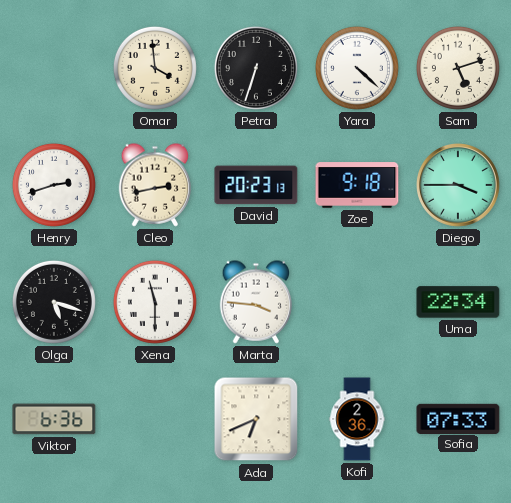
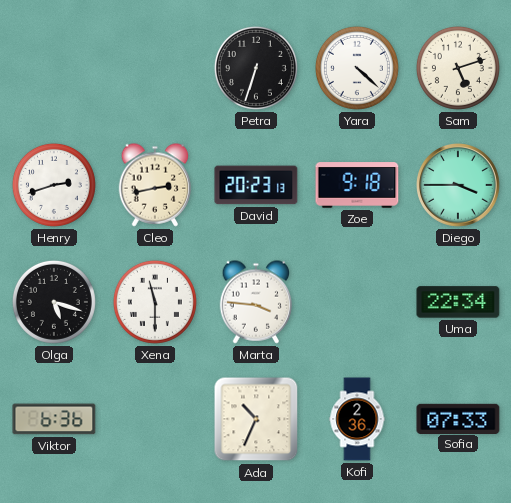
Omar: 3:59 -> none
Ada: 6:41 -> 10:34
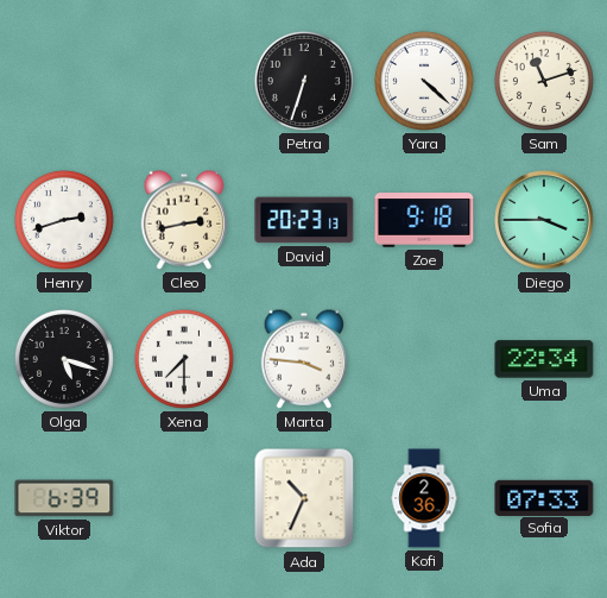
Sam: 5:12 -> 11:12
Xena: 11:30 -> 7:30
Viktor: 6:36 -> 6:39
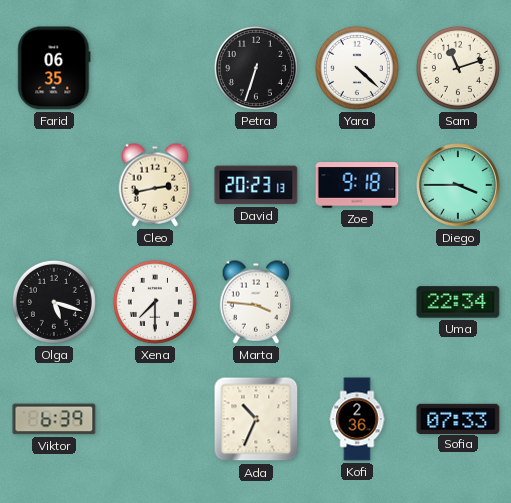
Farid: none -> 06:35
Henry: 2:42 -> none
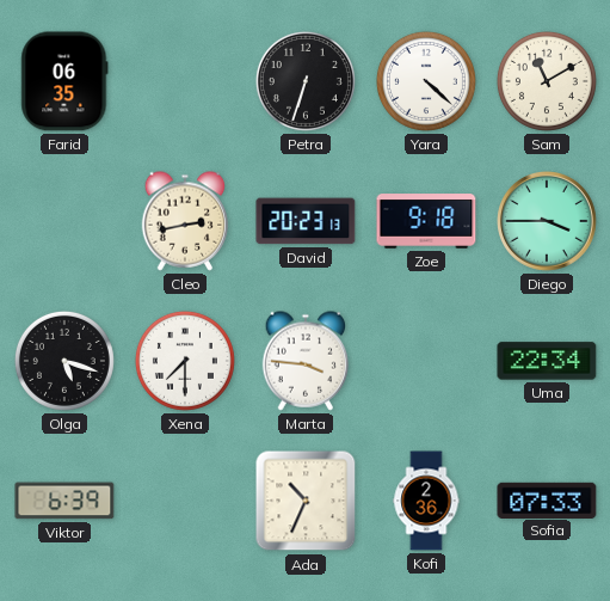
Sam: 11:12 -> 11:10
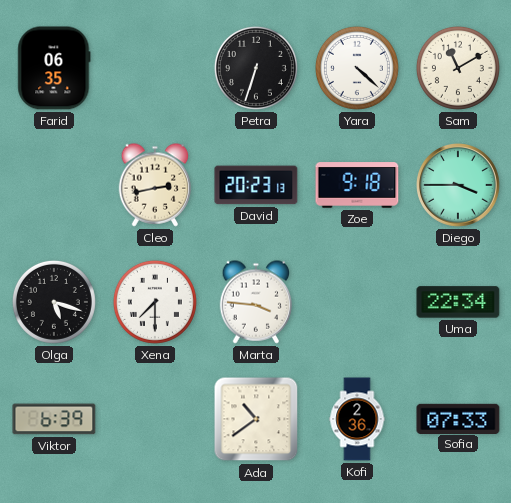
Ada: 10:34 -> 10:39
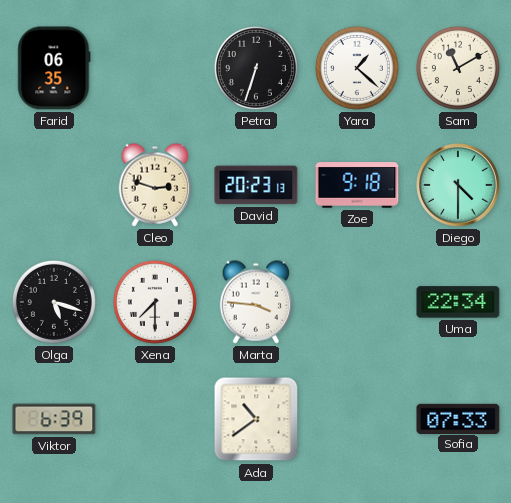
Yara: 4:22 -> 1:22
Cleo: 2:43 -> 2:48
Diego: 3:45 -> 4:30
Kofi: 2:36 -> none
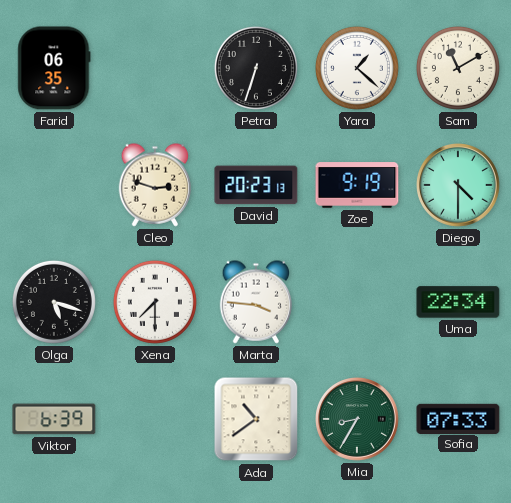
Zoe: 9:18 -> 9:19
Mia: none -> 8:35
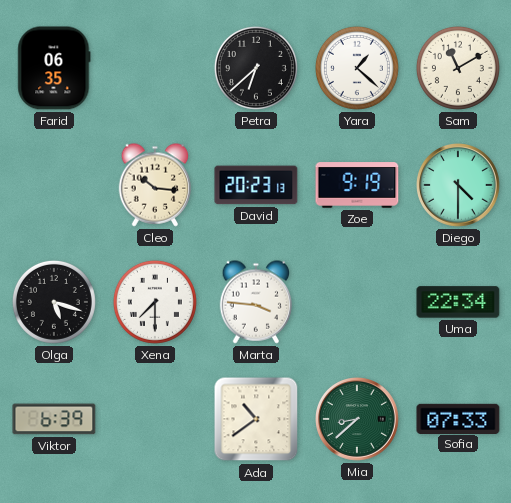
Petra: 6:33 -> 6:38
Cleo: 2:48 -> 10:16
Mia: 8:35 -> 8:38
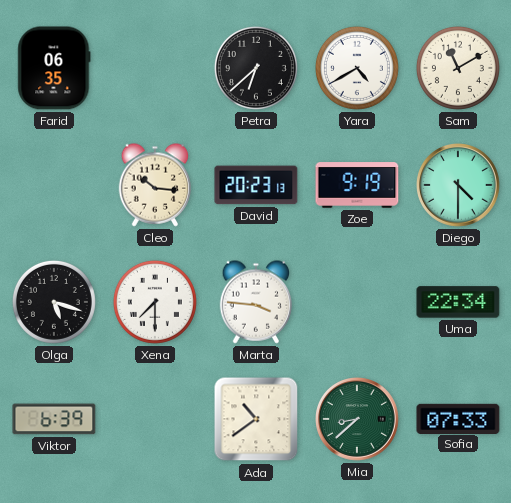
Yara: 1:22 -> 4:40
